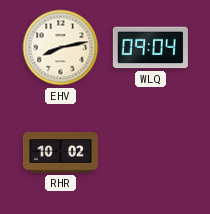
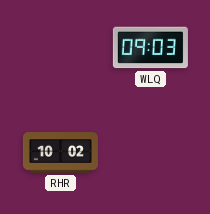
EHV: 8:13 -> none
WLQ: 09:04 -> 09:03
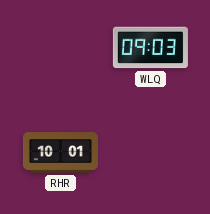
RHR: 10:02 -> 10:01
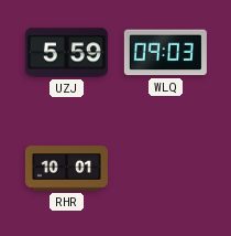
UZJ: none -> 5:59
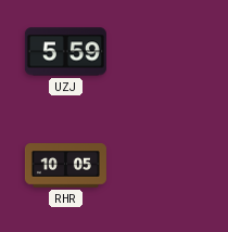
WLQ: 09:03 -> none
RHR: 10:01 -> 10:05
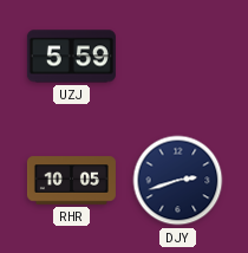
DJY: none -> 2:42
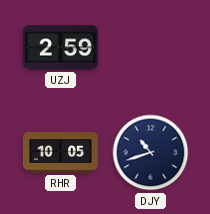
UZJ: 5:59 -> 2:59
DJY: 2:42 -> 10:42
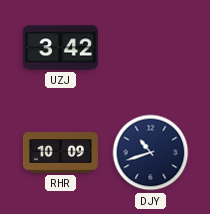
UZJ: 2:59 -> 3:42
RHR: 10:05 -> 10:09
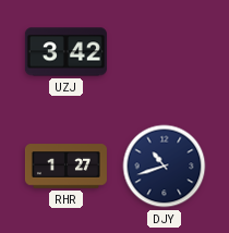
RHR: 10:09 -> 1:27
